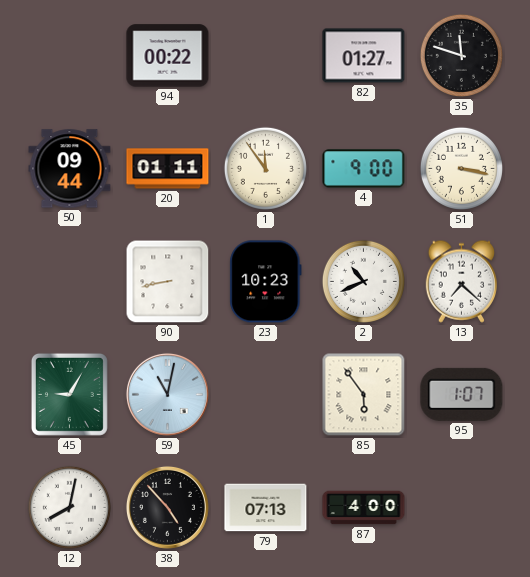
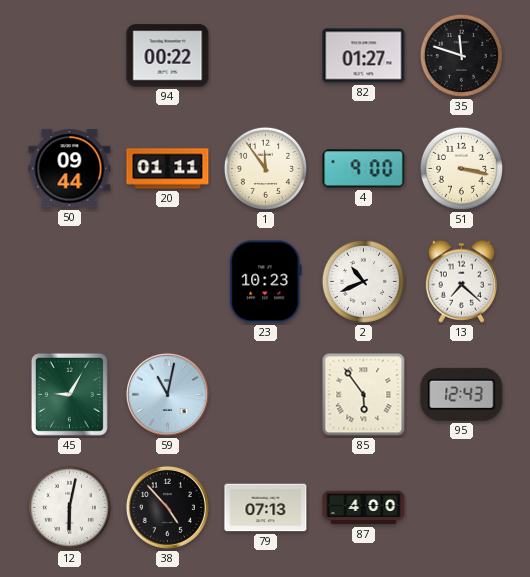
90: 8:43 -> none
95: 1:07 -> 12:43
12: 8:02 -> 6:02
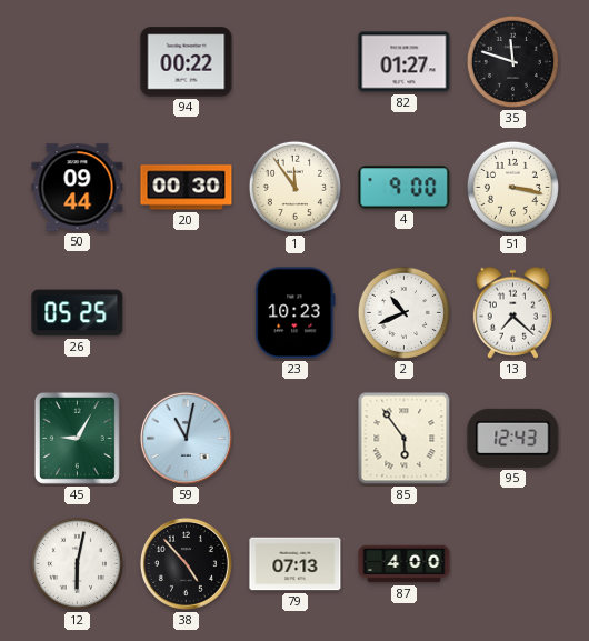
20: 01:11 -> 00:30
26: none -> 05:25
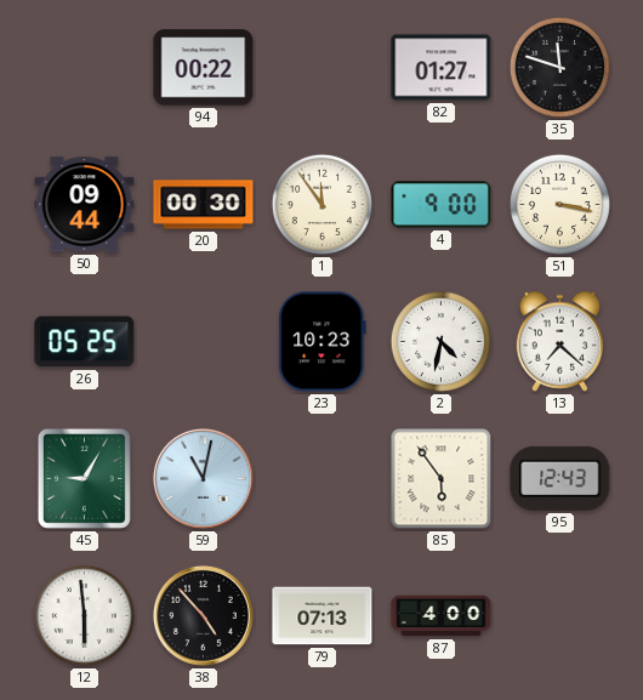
2: 10:41 -> 4:32
12: 6:02 -> 5:59
